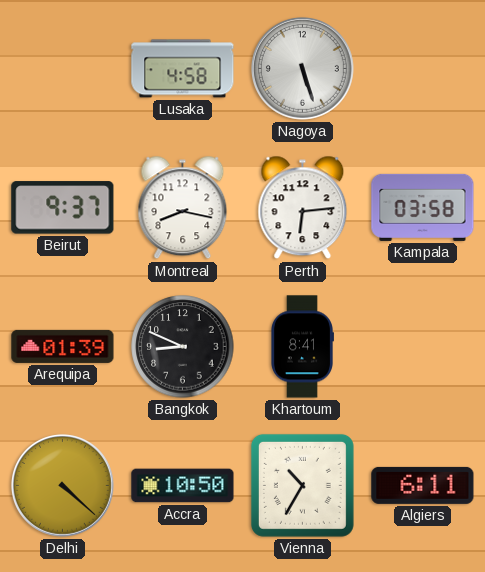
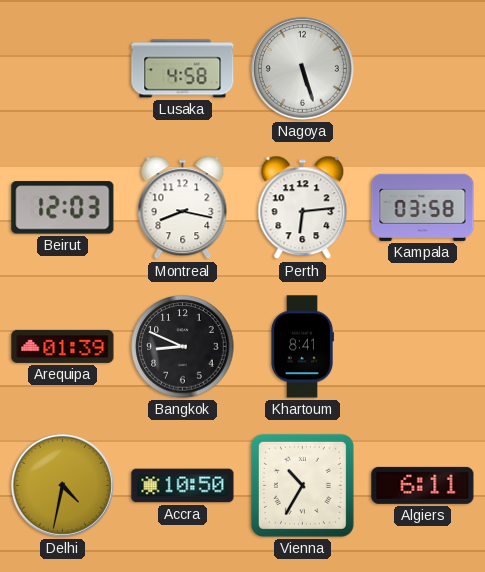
Beirut: 9:37 -> 12:03
Delhi: 4:22 -> 4:32
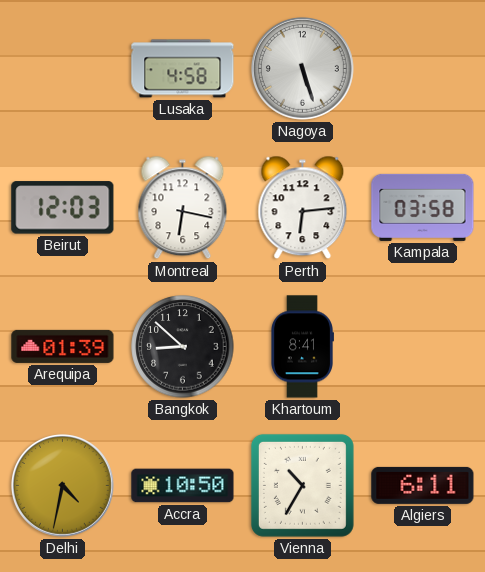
Montreal: 8:17 -> 6:17
Bangkok: 8:49 -> 8:52
